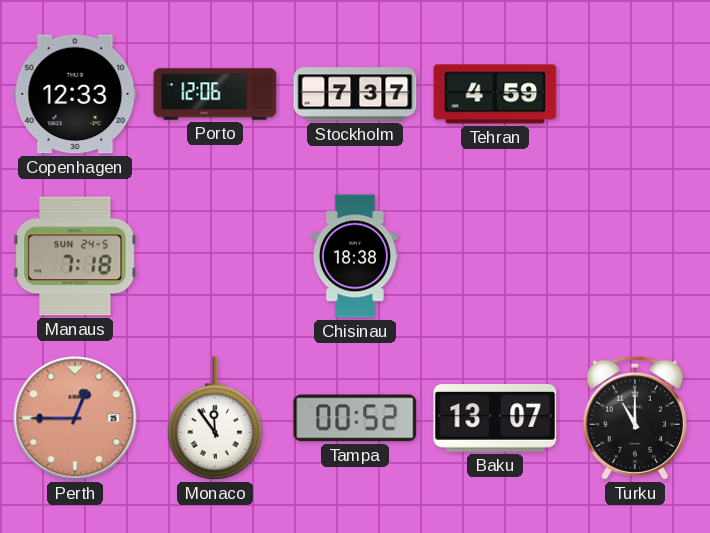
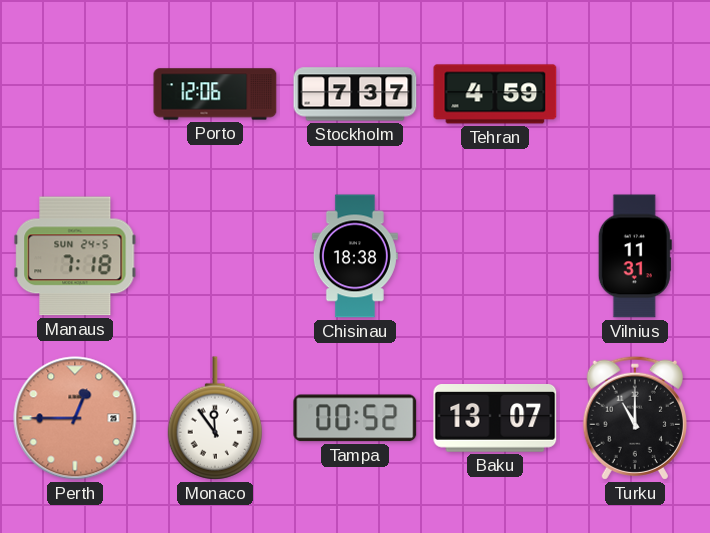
Copenhagen: 12:33 -> none
Vilnius: none -> 11:31
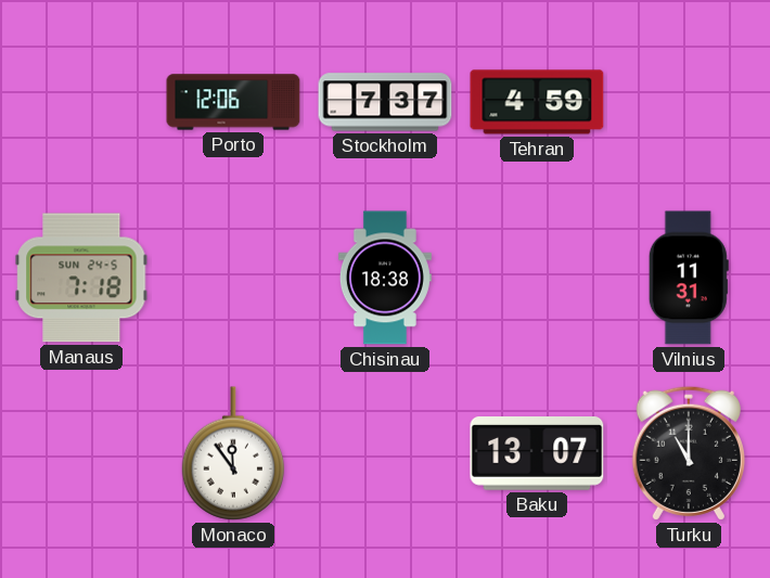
Perth: 12:45 -> none
Tampa: 00:52 -> none
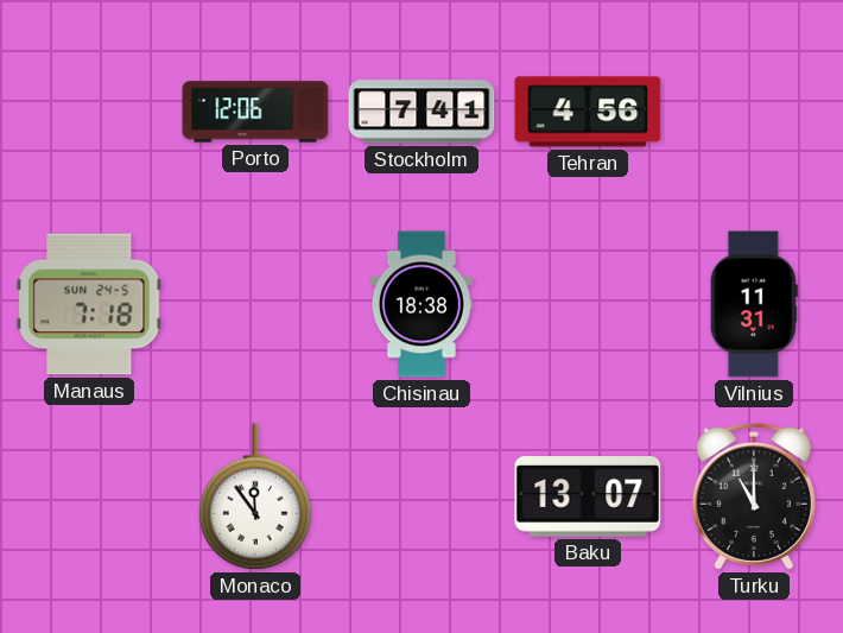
Stockholm: 7:37 -> 7:41
Tehran: 4:59 -> 4:56
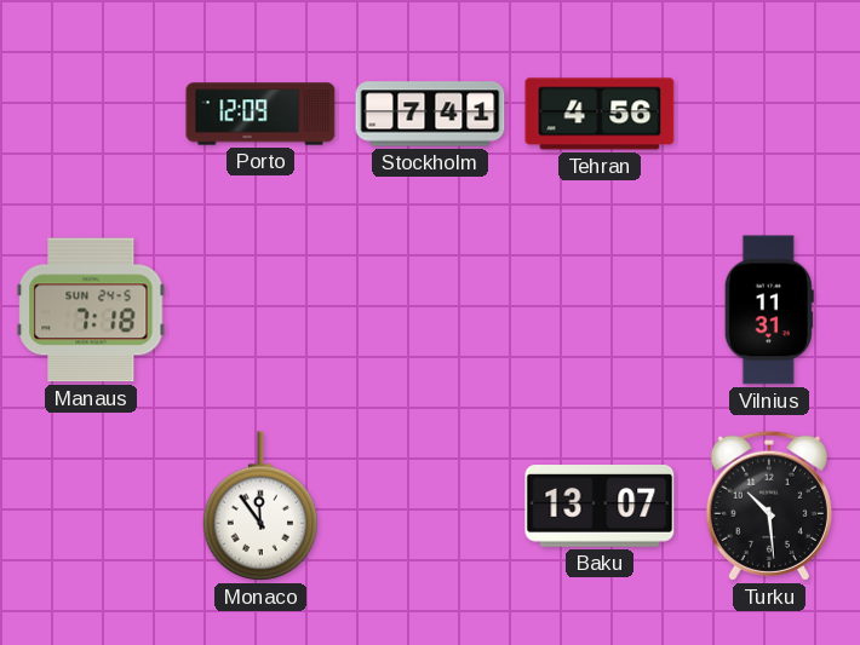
Porto: 12:06 -> 12:09
Chisinau: 18:38 -> none
Turku: 11:00 -> 10:29
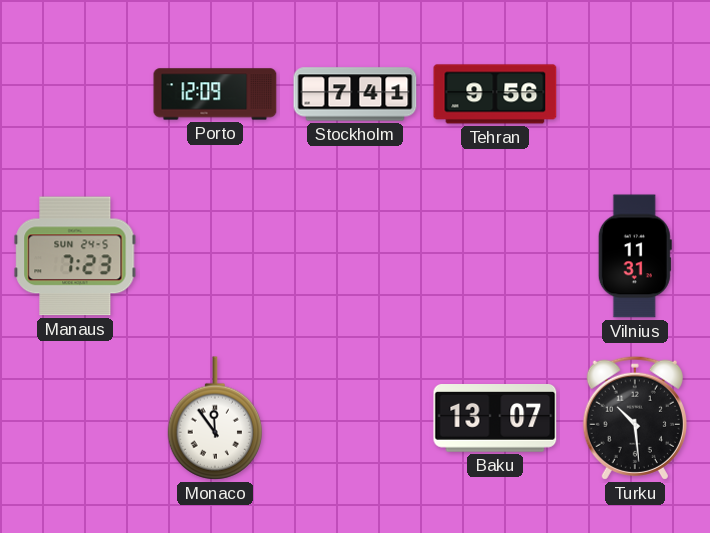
Tehran: 4:56 -> 9:56
Manaus: 7:18 -> 7:23
